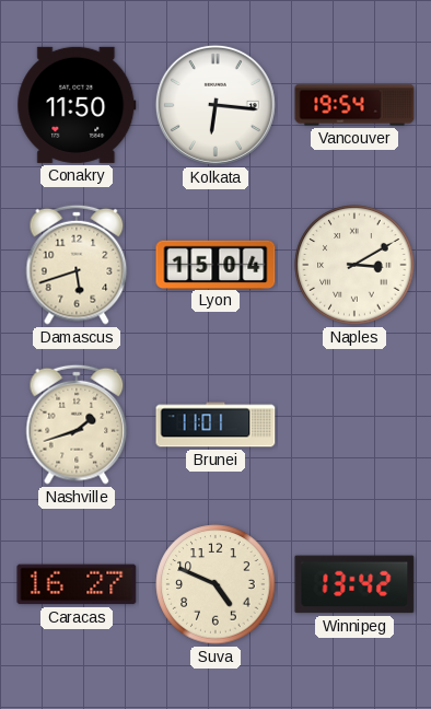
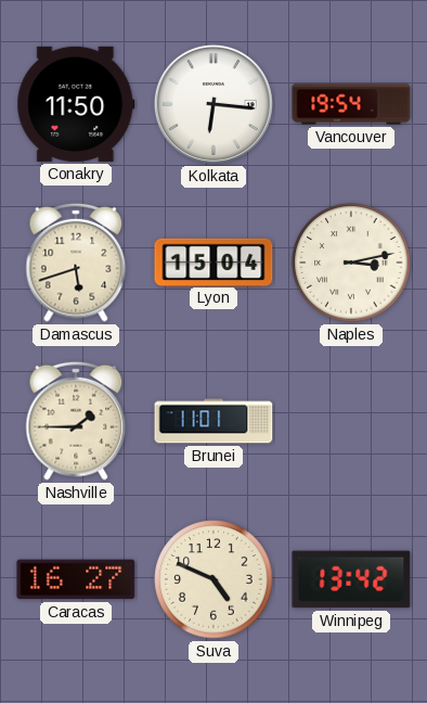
Naples: 3:10 -> 3:13
Nashville: 1:42 -> 1:45
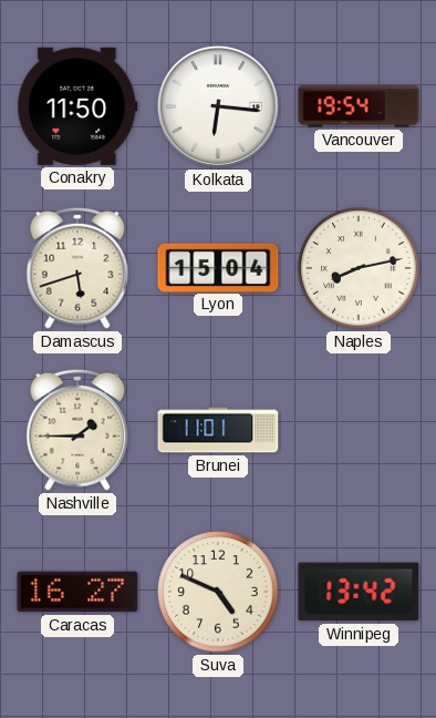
Naples: 3:13 -> 8:13
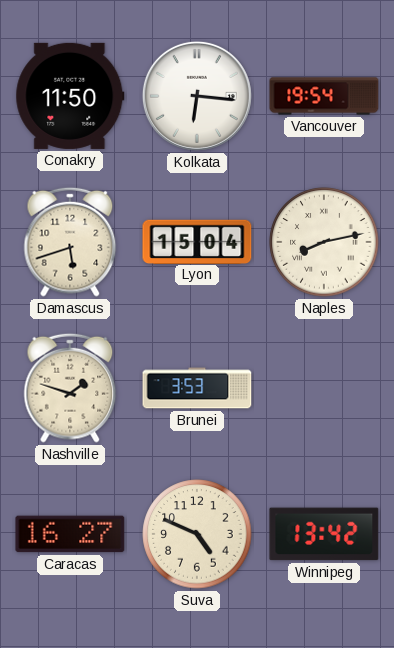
Nashville: 1:45 -> 1:48
Brunei: 11:01 -> 3:53
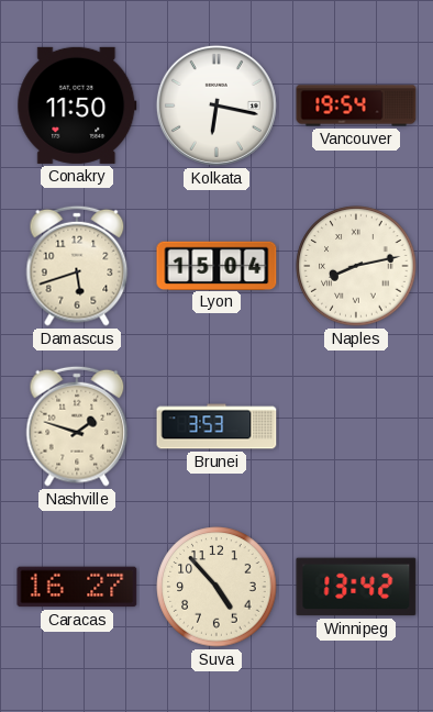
Kolkata: 6:16 -> 6:17
Suva: 4:49 -> 4:53
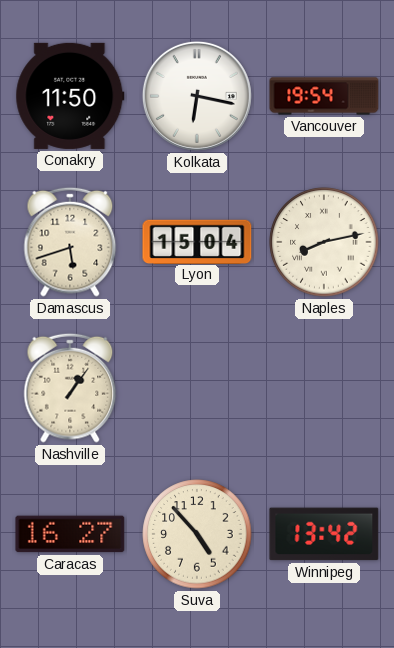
Nashville: 1:48 -> 1:06
Brunei: 3:53 -> none
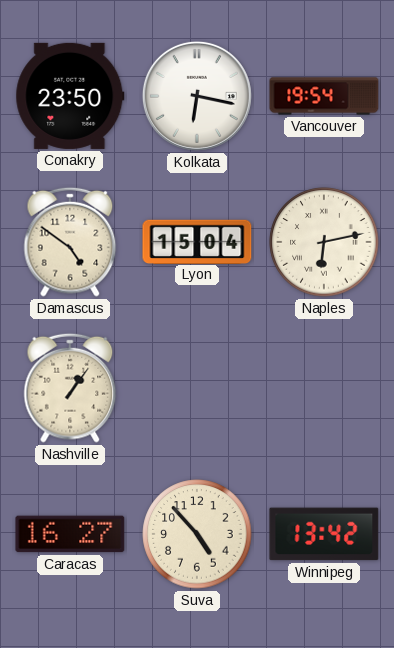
Conakry: 11:50 -> 23:50
Damascus: 5:42 -> 4:51
Naples: 8:13 -> 6:13
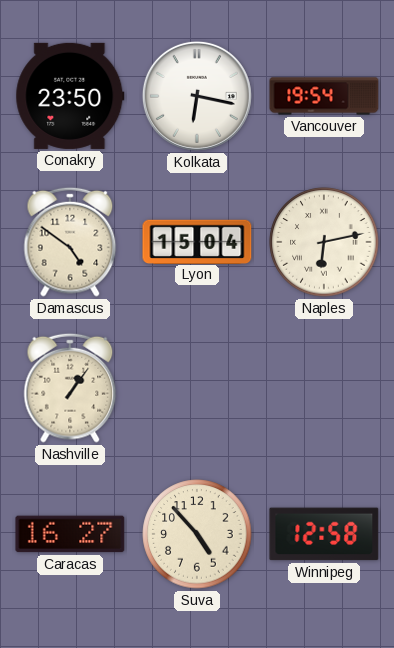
Winnipeg: 13:42 -> 12:58
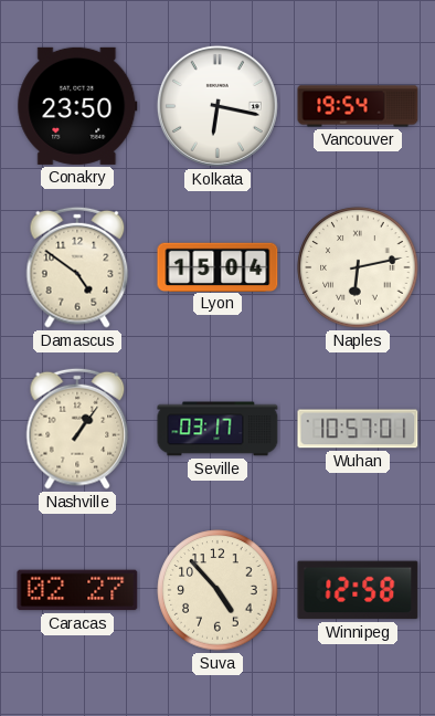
Seville: none -> 03:17
Wuhan: none -> 10:57
Caracas: 16:27 -> 02:27
